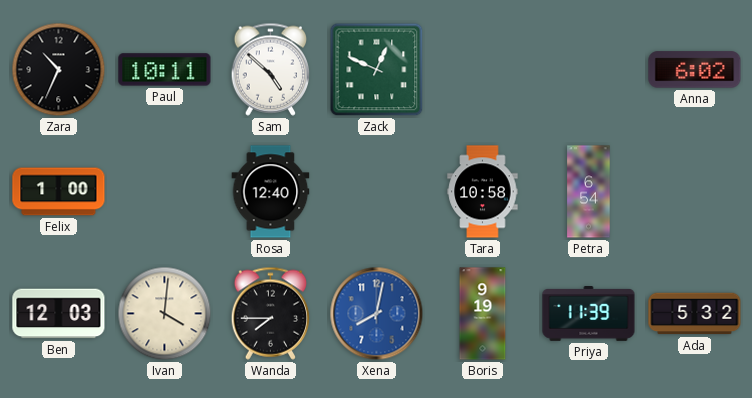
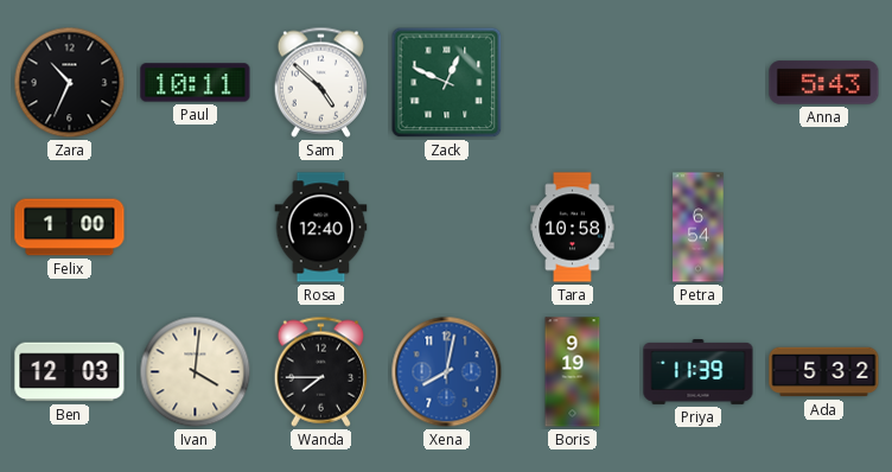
Anna: 6:02 -> 5:43
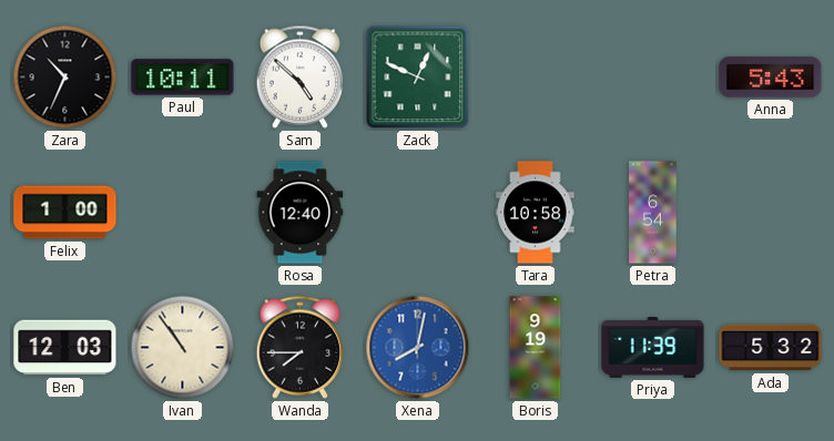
Ivan: 4:01 -> 10:54
